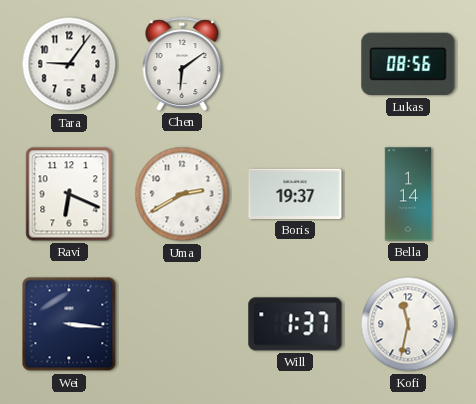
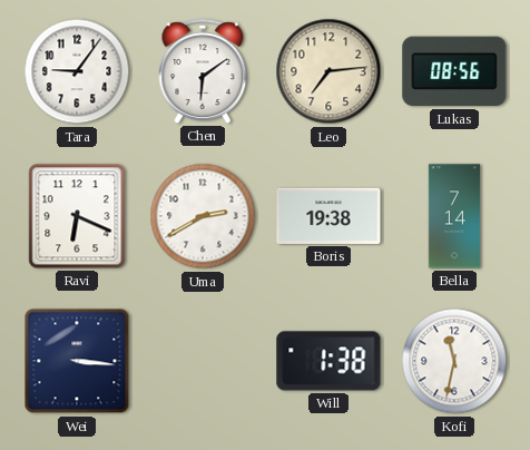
Leo: none -> 7:14
Boris: 19:37 -> 19:38
Bella: 1:14 -> 7:14
Will: 1:37 -> 1:38
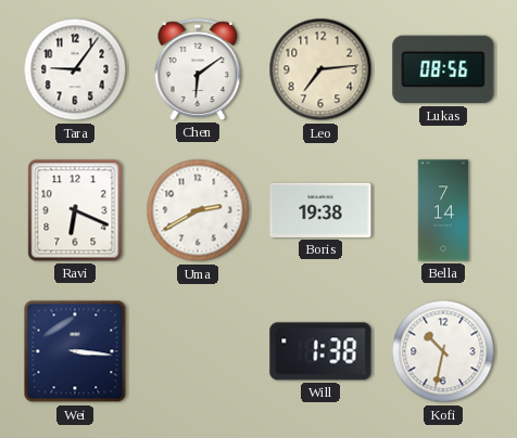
Kofi: 11:32 -> 10:32
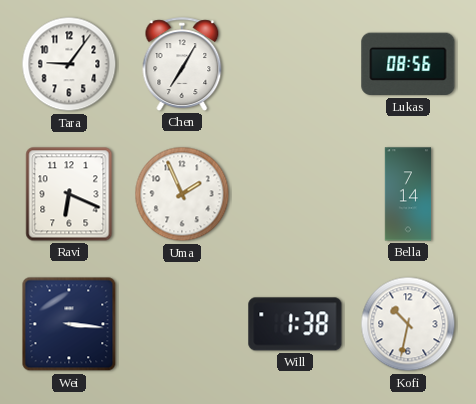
Chen: 6:09 -> 7:05
Leo: 7:14 -> none
Uma: 2:40 -> 1:56
Boris: 19:38 -> none
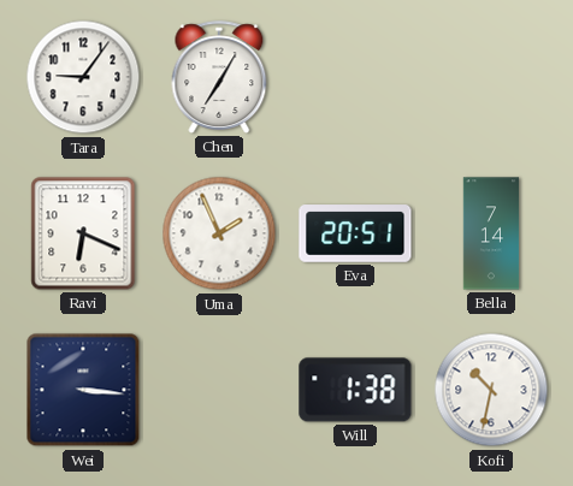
Lukas: 08:56 -> none
Eva: none -> 20:51
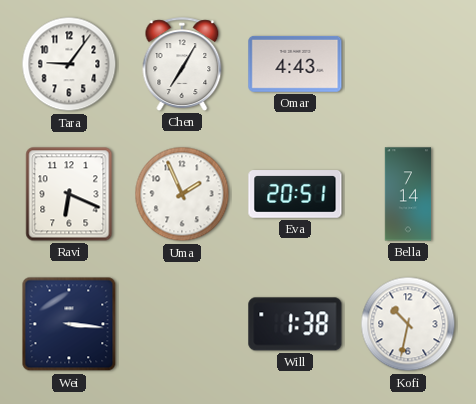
Omar: none -> 4:43
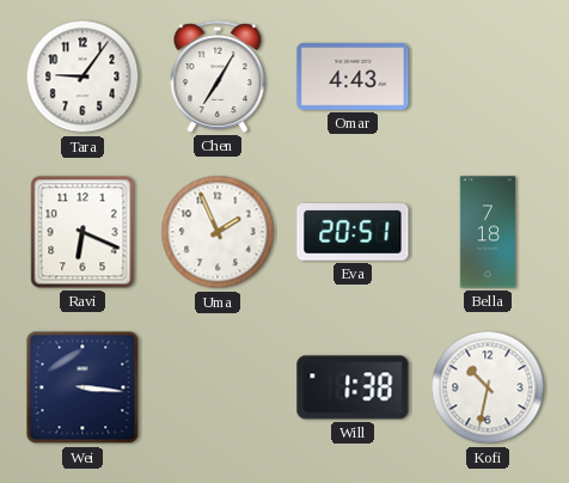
Bella: 7:14 -> 7:18
